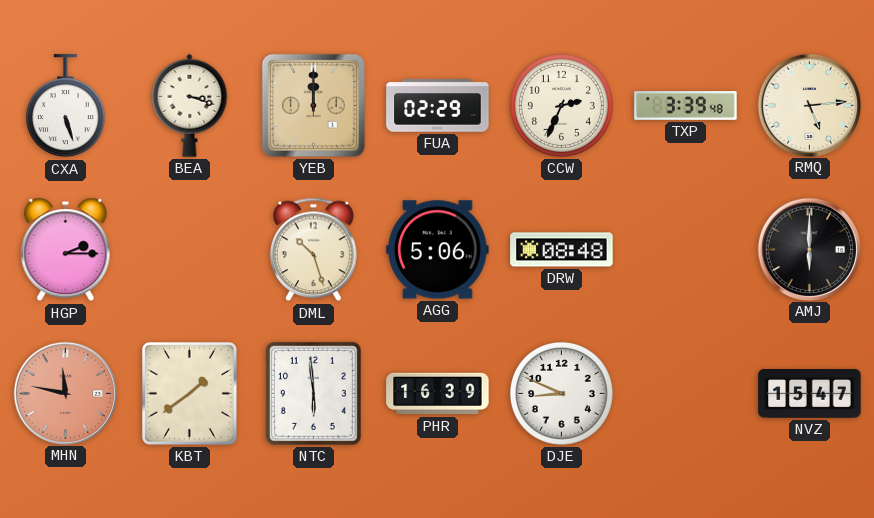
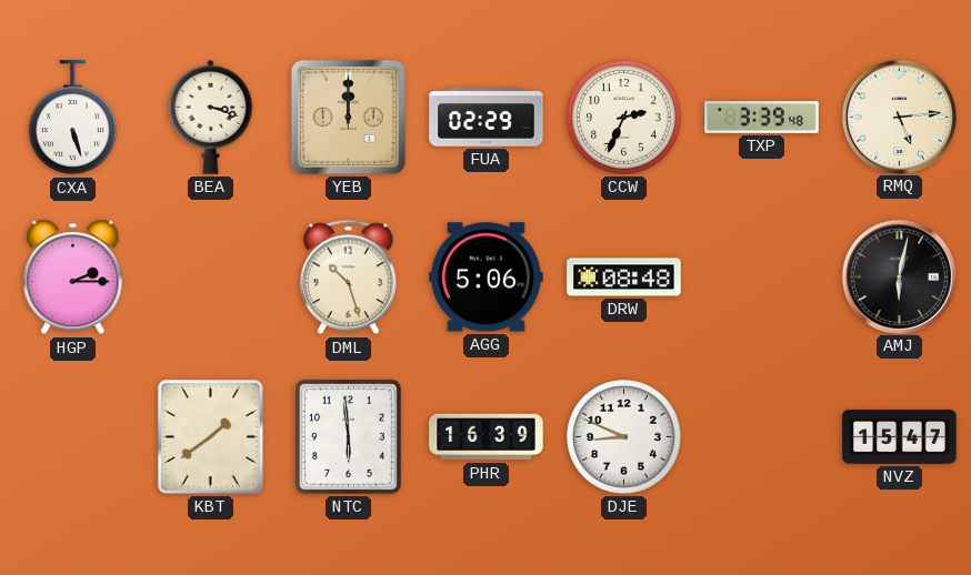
AMJ: 6:00 -> 6:02
MHN: 11:47 -> none
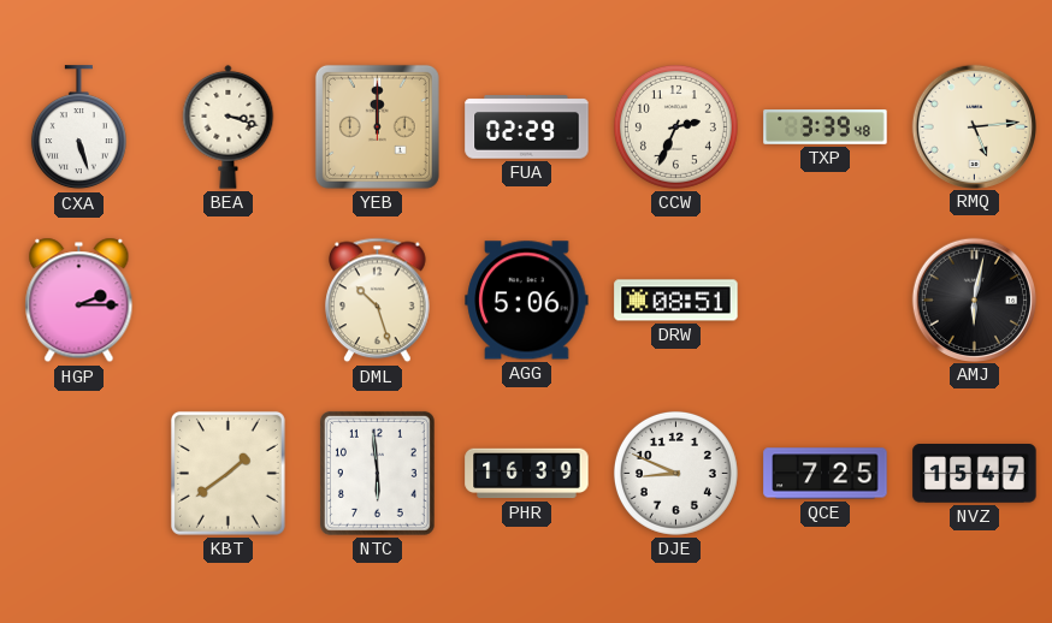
DRW: 08:48 -> 08:51
QCE: none -> 7:25
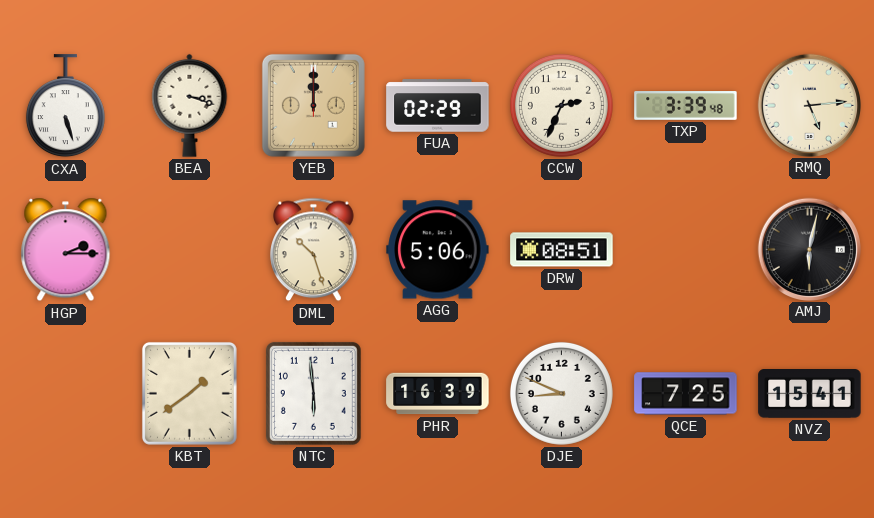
NVZ: 15:47 -> 15:41
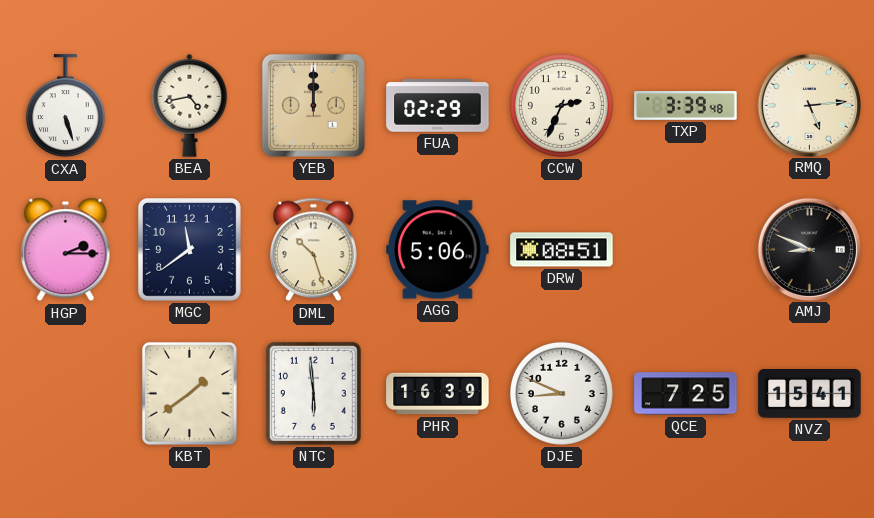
BEA: 3:18 -> 4:43
MGC: none -> 11:39
AMJ: 6:02 -> 8:49
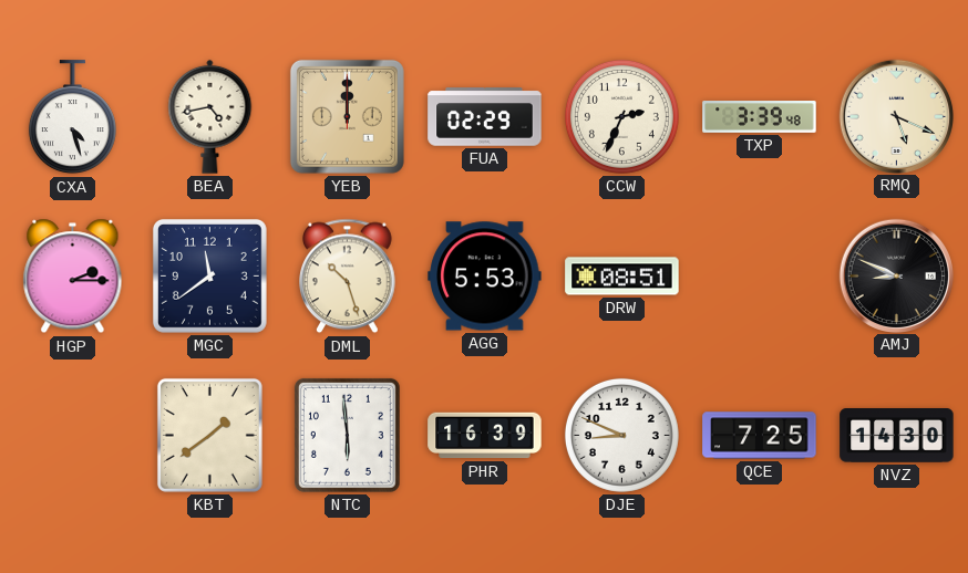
CXA: 5:27 -> 4:27
RMQ: 5:14 -> 5:19
AGG: 5:06 -> 5:53
NVZ: 15:41 -> 14:30
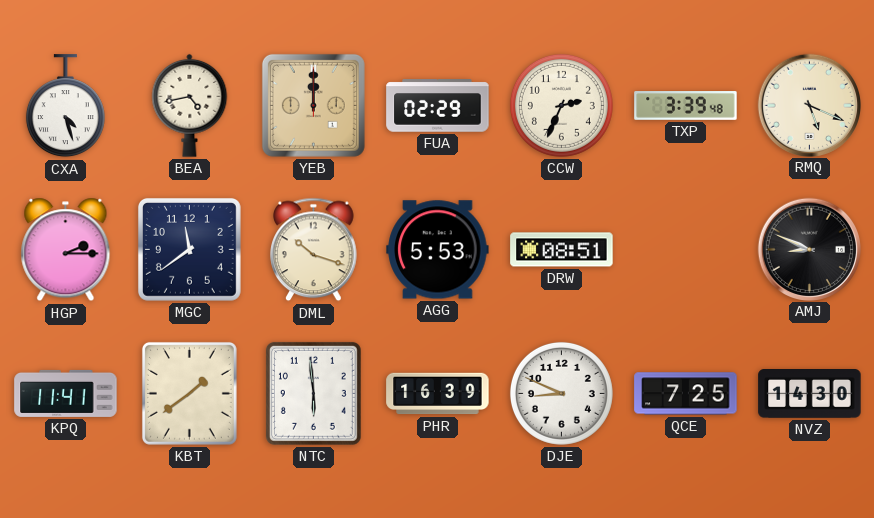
DML: 10:27 -> 10:18
KPQ: none -> 11:41
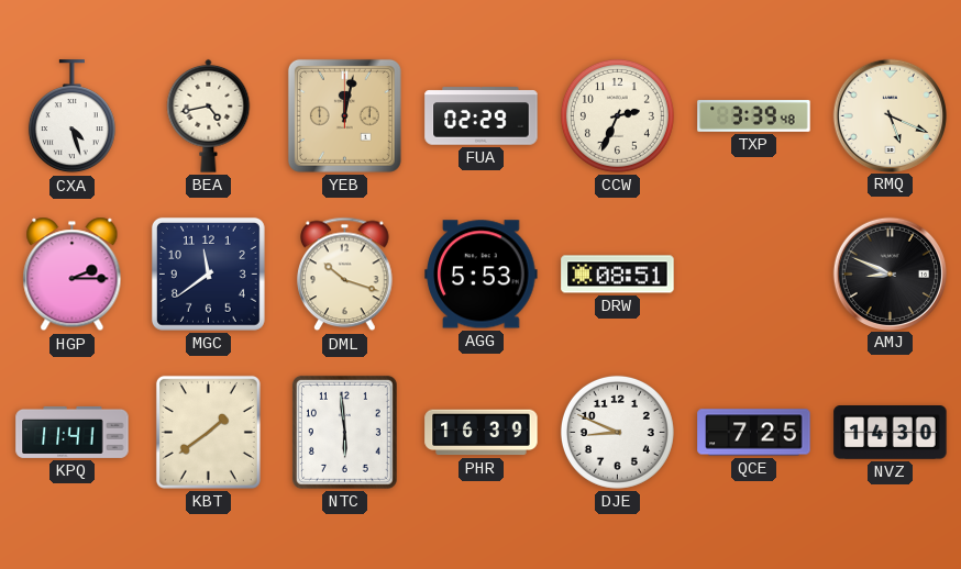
YEB: 12:00 -> 12:02
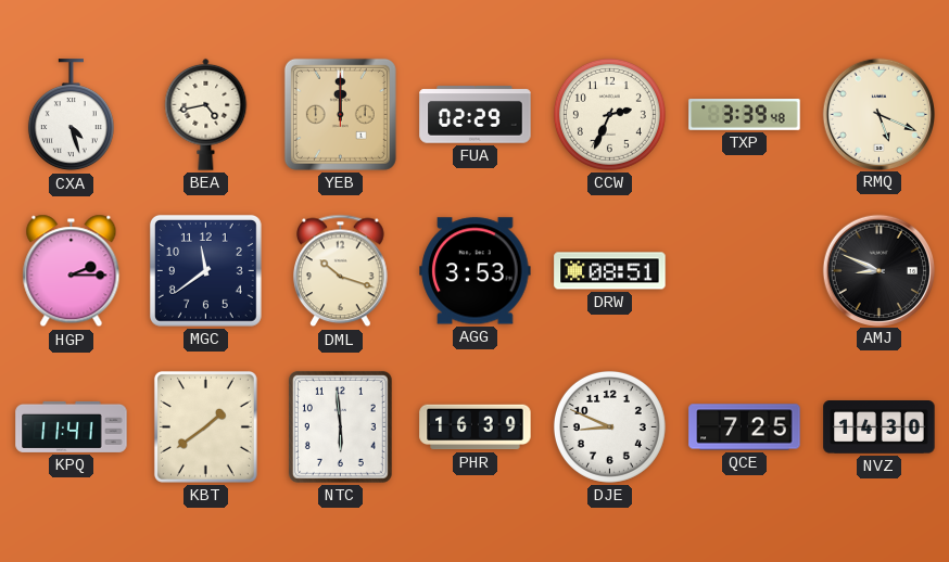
YEB: 12:02 -> 12:00
AGG: 5:53 -> 3:53
